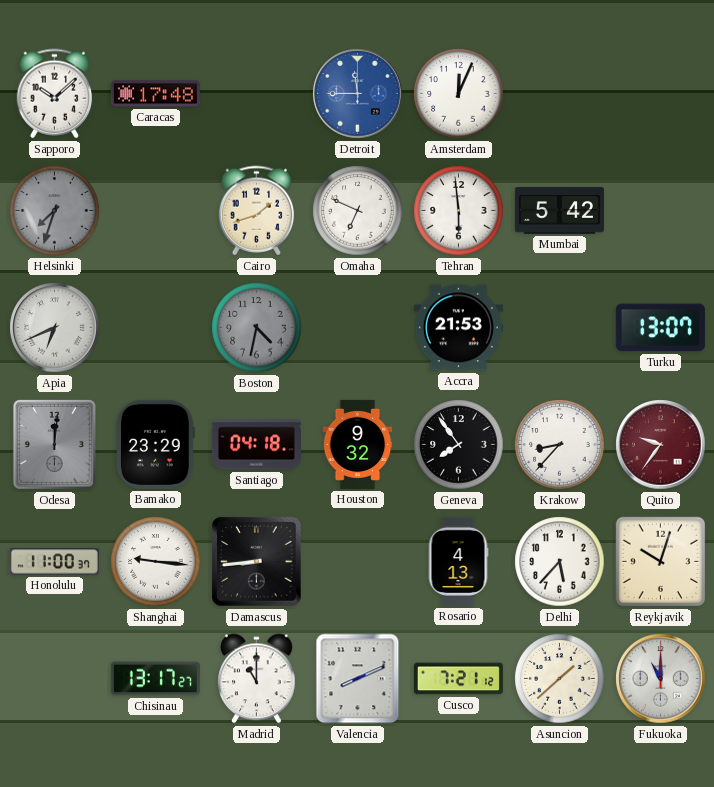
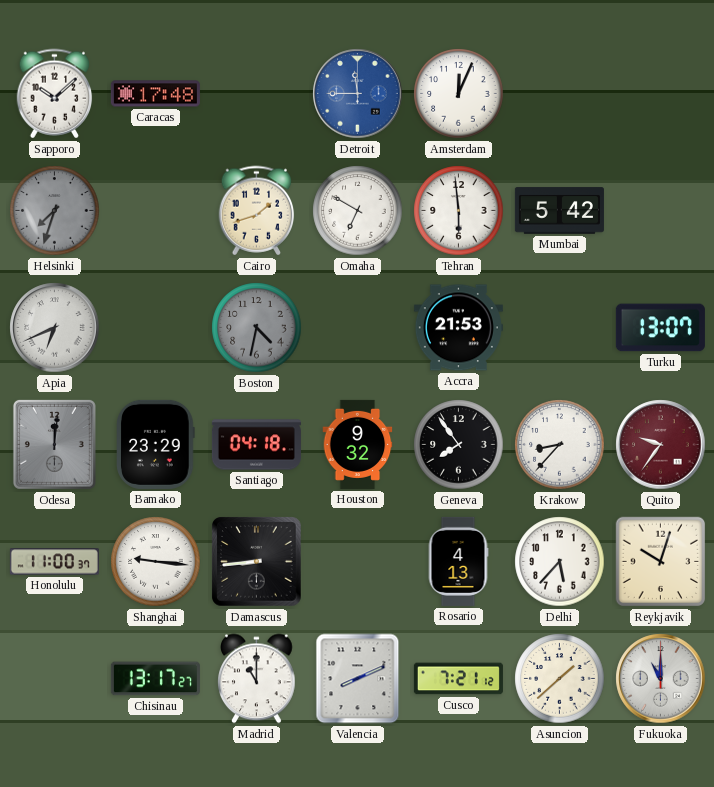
Omaha: 6:49 -> 6:50
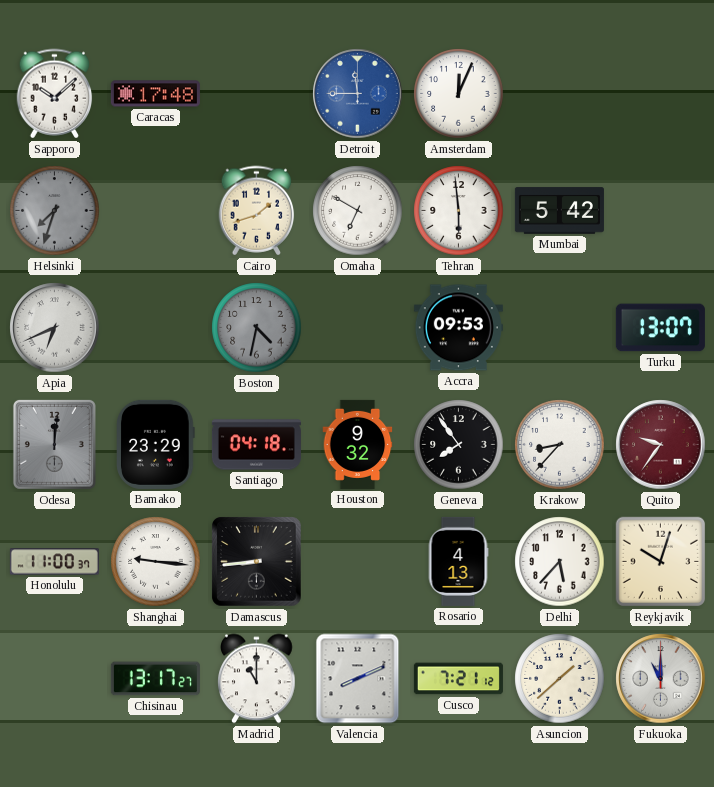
Accra: 21:53 -> 09:53
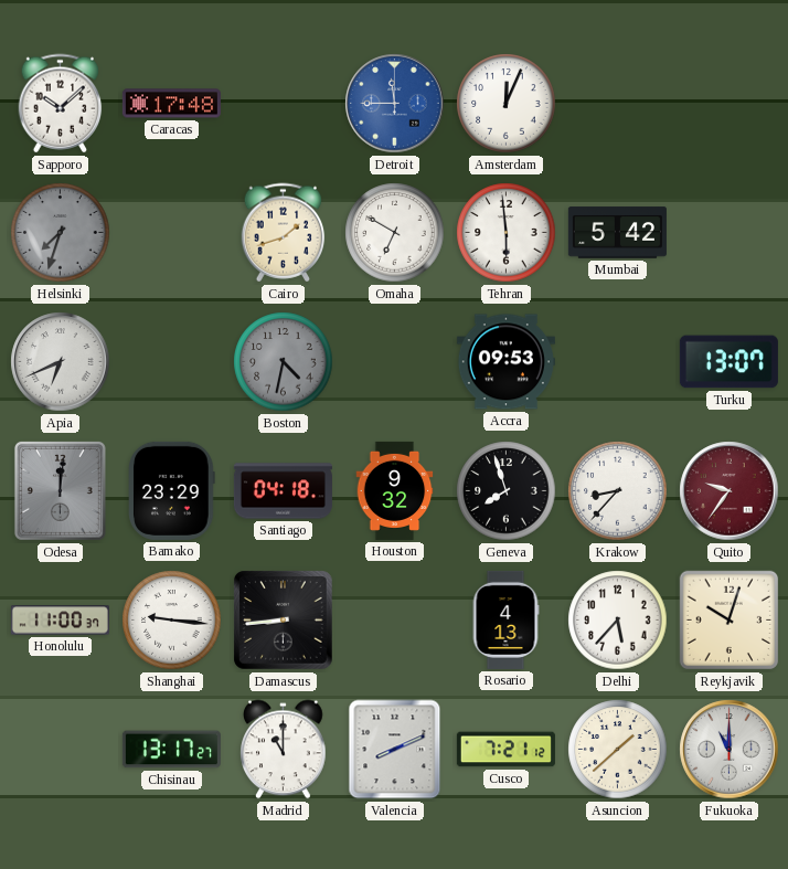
Geneva: 7:54 -> 7:57
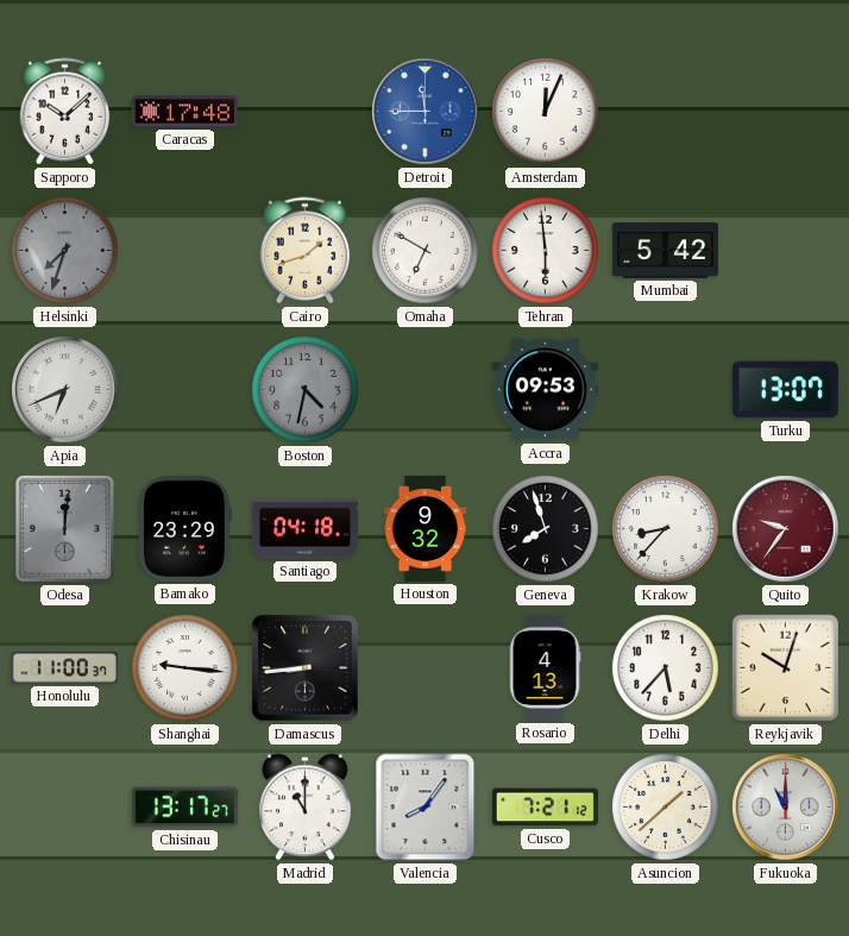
Valencia: 8:11 -> 8:06
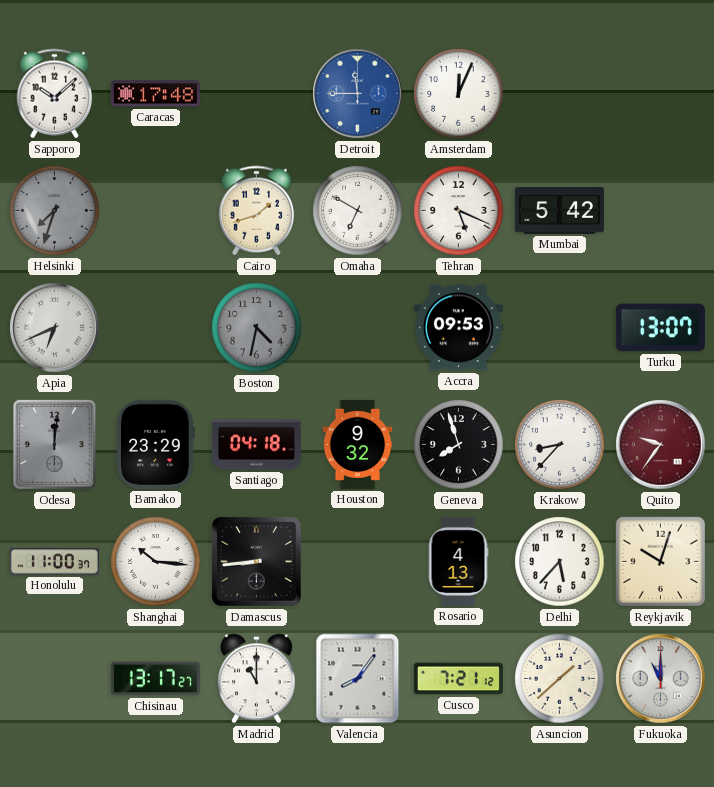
Tehran: 5:59 -> 5:19
Shanghai: 9:16 -> 10:16
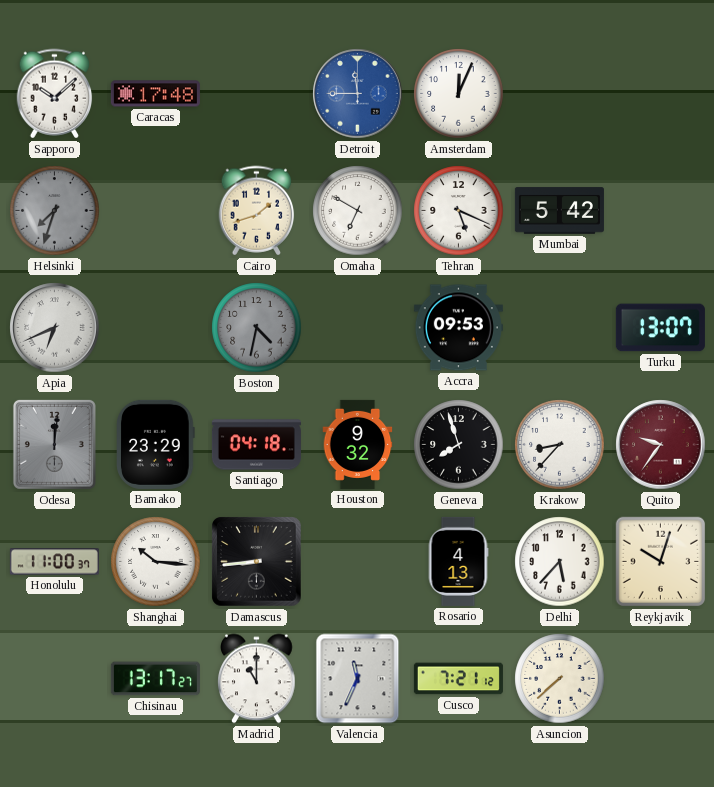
Valencia: 8:06 -> 11:34
Asuncion: 1:38 -> 7:38
Fukuoka: 11:00 -> none
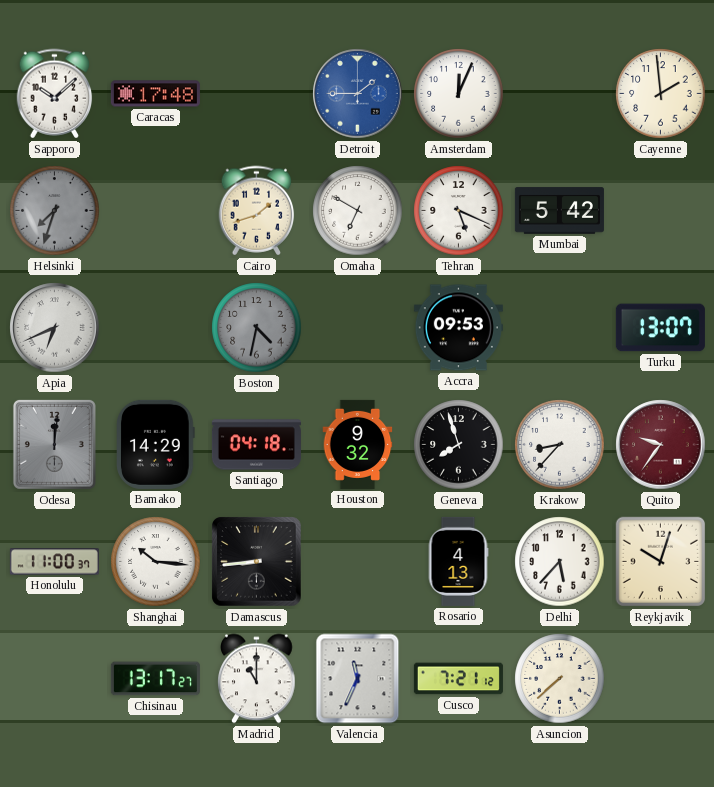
Detroit: 11:45 -> 1:45
Cayenne: none -> 1:59
Bamako: 23:29 -> 14:29
